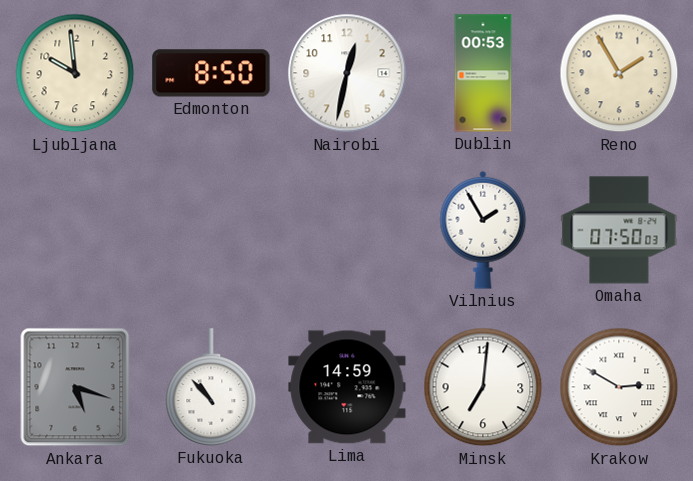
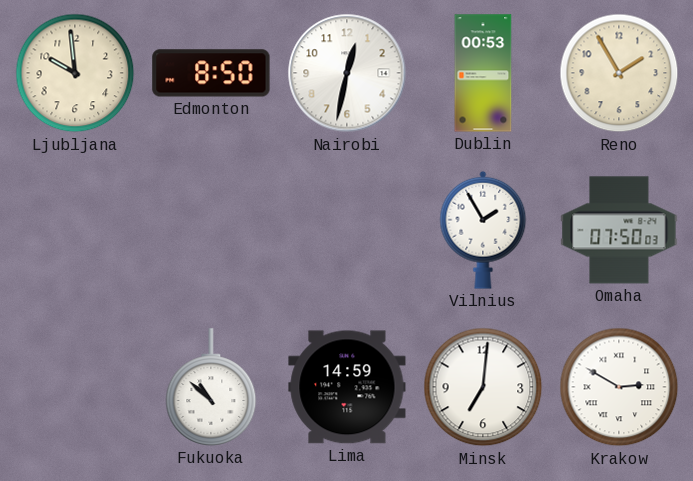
Ankara: 5:18 -> none
Fukuoka: 10:53 -> 10:52
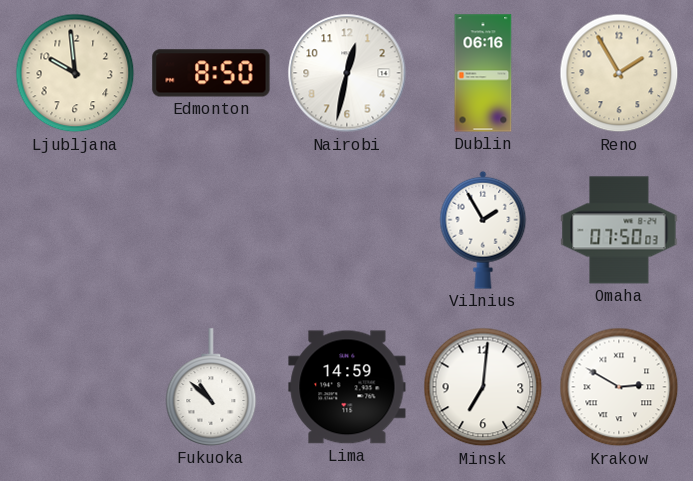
Dublin: 00:53 -> 06:16
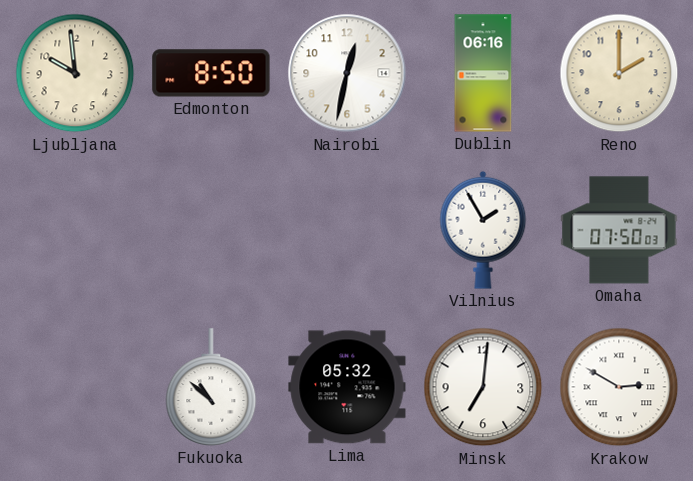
Reno: 1:55 -> 2:00
Lima: 14:59 -> 05:32
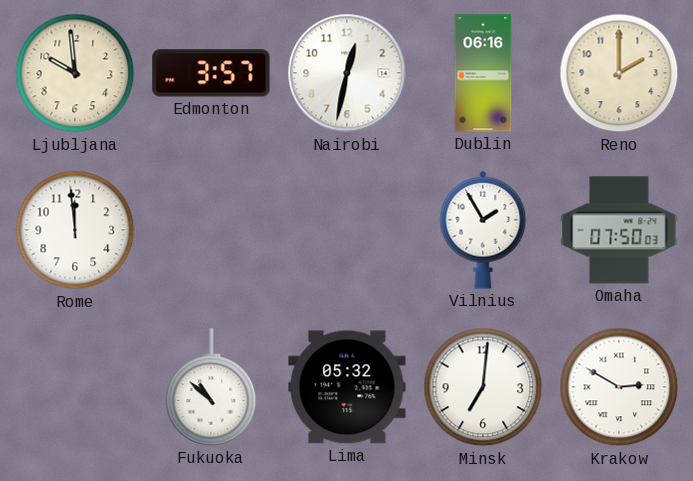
Edmonton: 8:50 -> 3:57
Rome: none -> 11:59
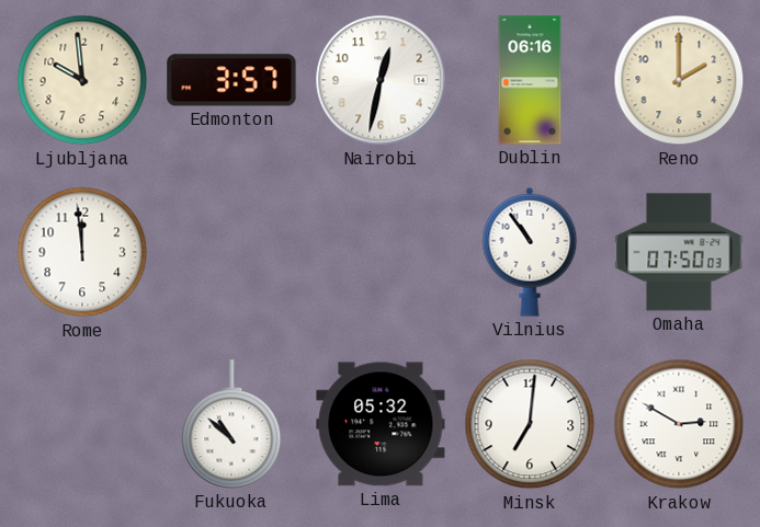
Vilnius: 1:55 -> 10:54
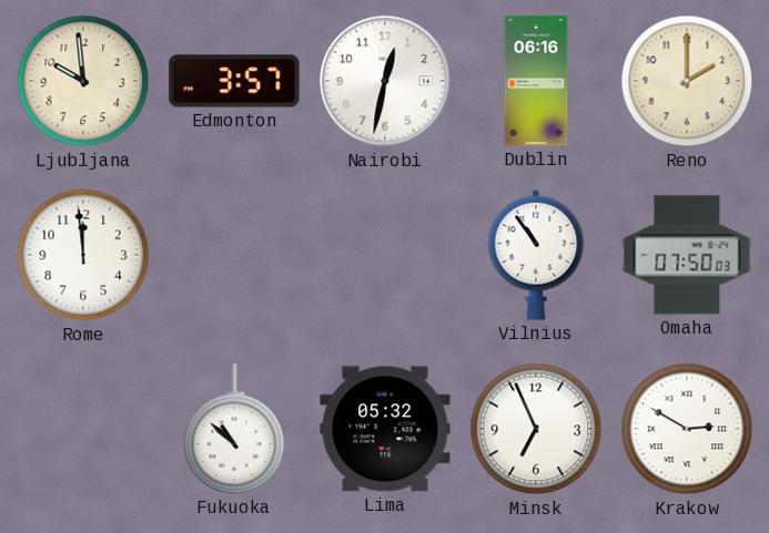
Minsk: 7:01 -> 6:56
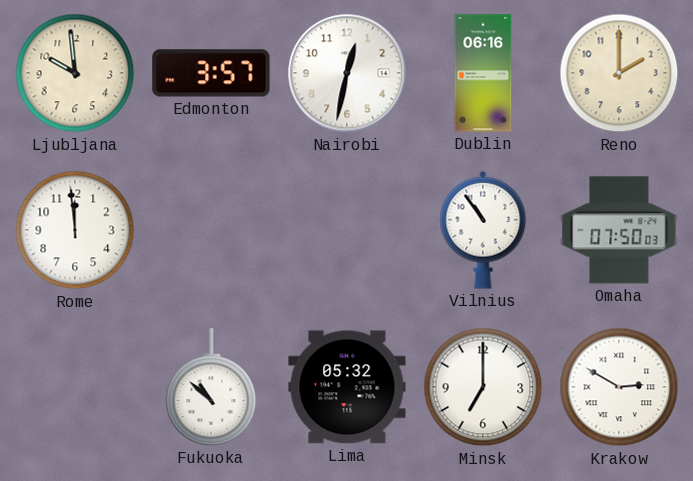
Minsk: 6:56 -> 7:00
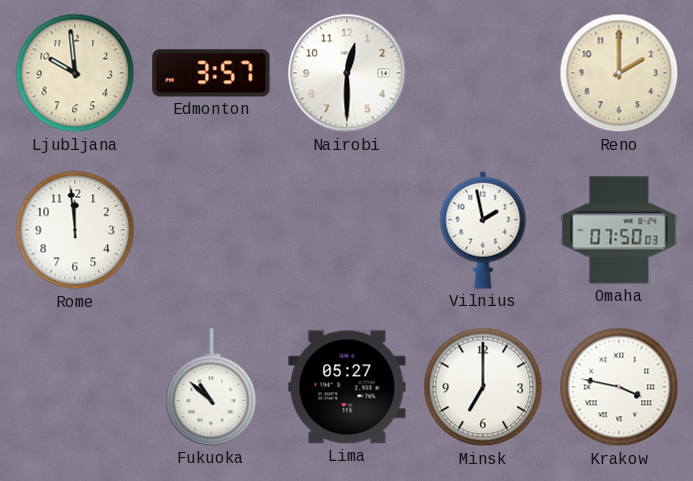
Nairobi: 12:32 -> 12:30
Dublin: 06:16 -> none
Vilnius: 10:54 -> 1:58
Lima: 05:32 -> 05:27
Krakow: 2:50 -> 3:47
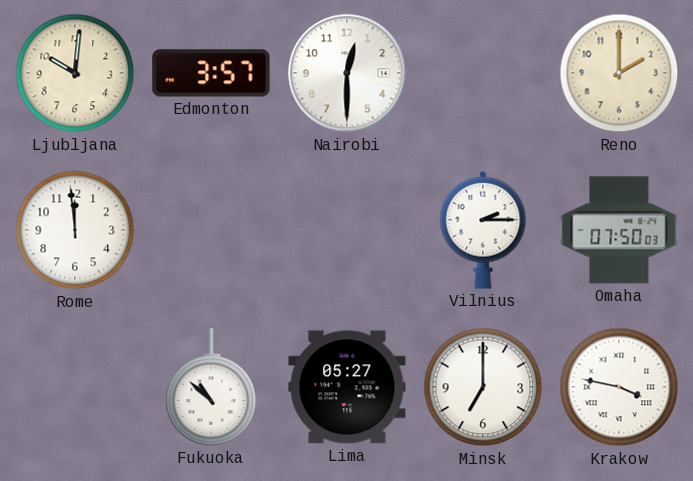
Ljubljana: 9:59 -> 10:01
Vilnius: 1:58 -> 2:15
